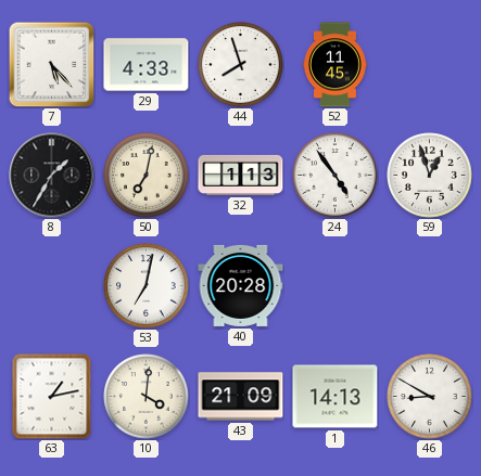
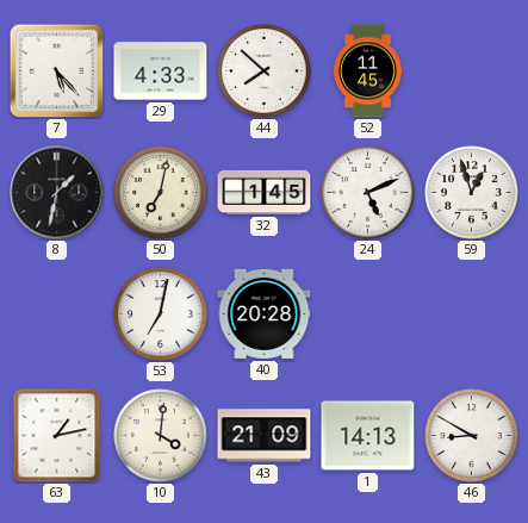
44: 7:57 -> 7:52
8: 1:35 -> 1:32
32: 1:13 -> 1:45
24: 4:54 -> 5:11
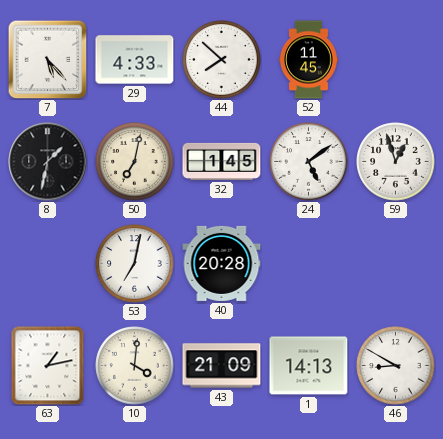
24: 5:11 -> 5:09
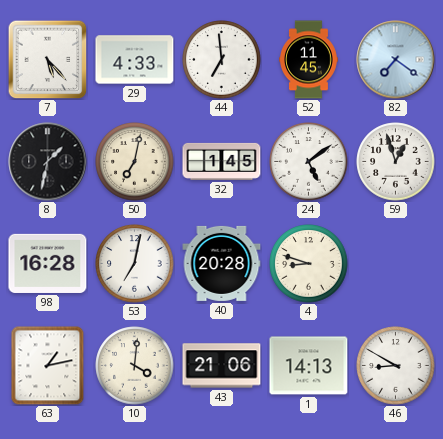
44: 7:52 -> 6:59
82: none -> 7:21
98: none -> 16:28
4: none -> 8:48
43: 21:09 -> 21:06
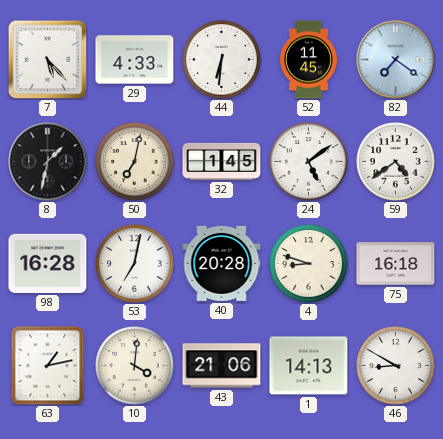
44: 6:59 -> 6:31
59: 12:57 -> 4:39
75: none -> 16:18
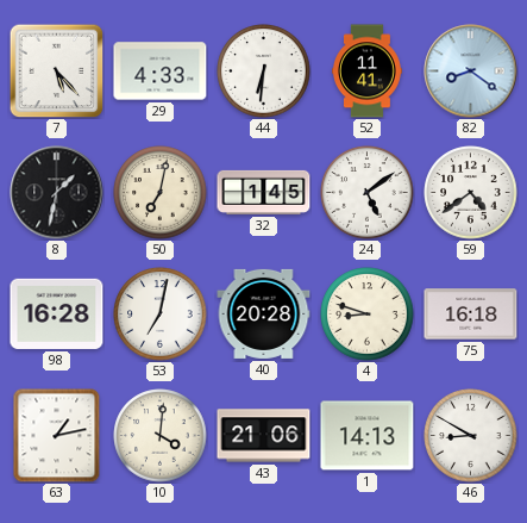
52: 11:45 -> 11:41
82: 7:21 -> 8:21
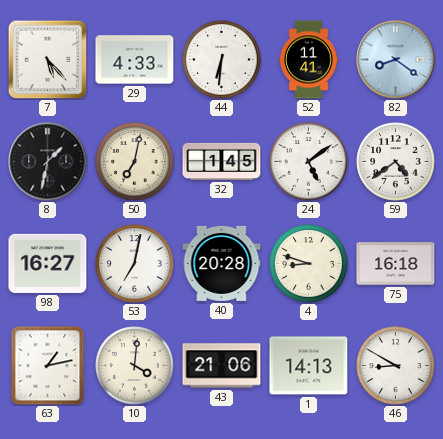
98: 16:28 -> 16:27
